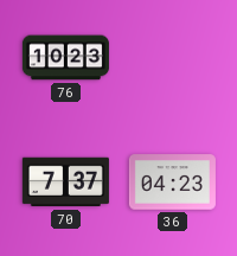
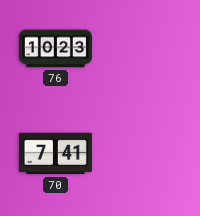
70: 7:37 -> 7:41
36: 04:23 -> none
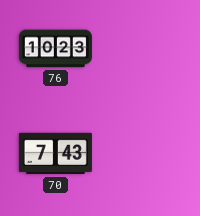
70: 7:41 -> 7:43
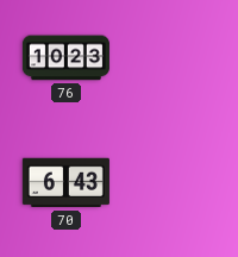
70: 7:43 -> 6:43
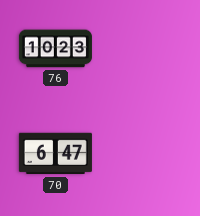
70: 6:43 -> 6:47
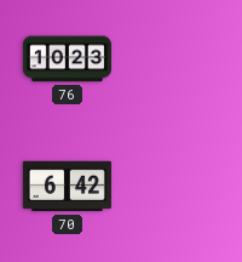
70: 6:47 -> 6:42
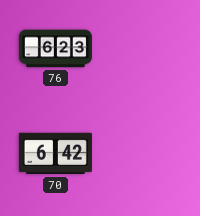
76: 10:23 -> 6:23
